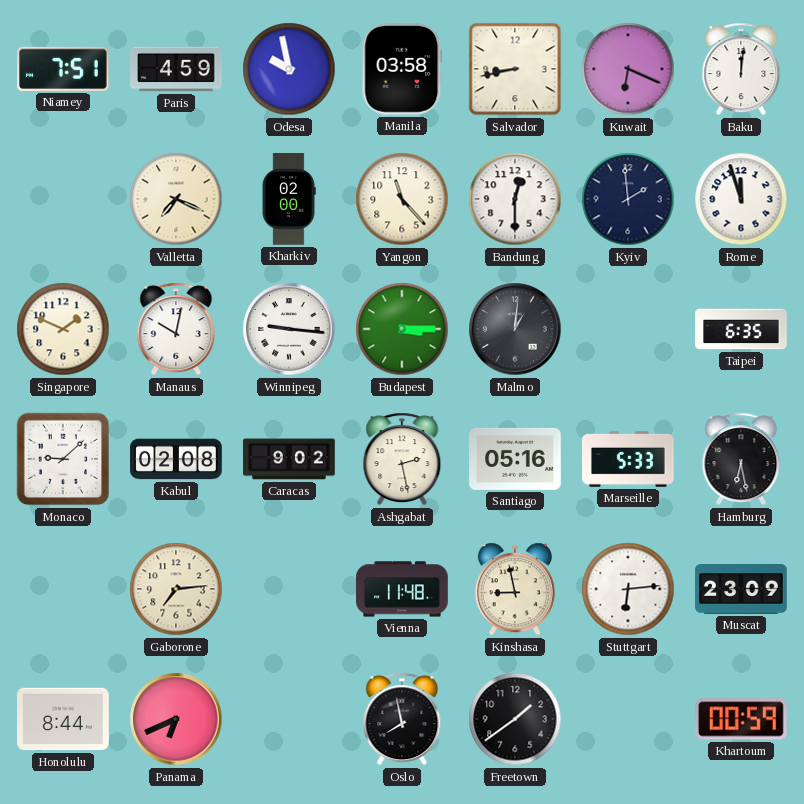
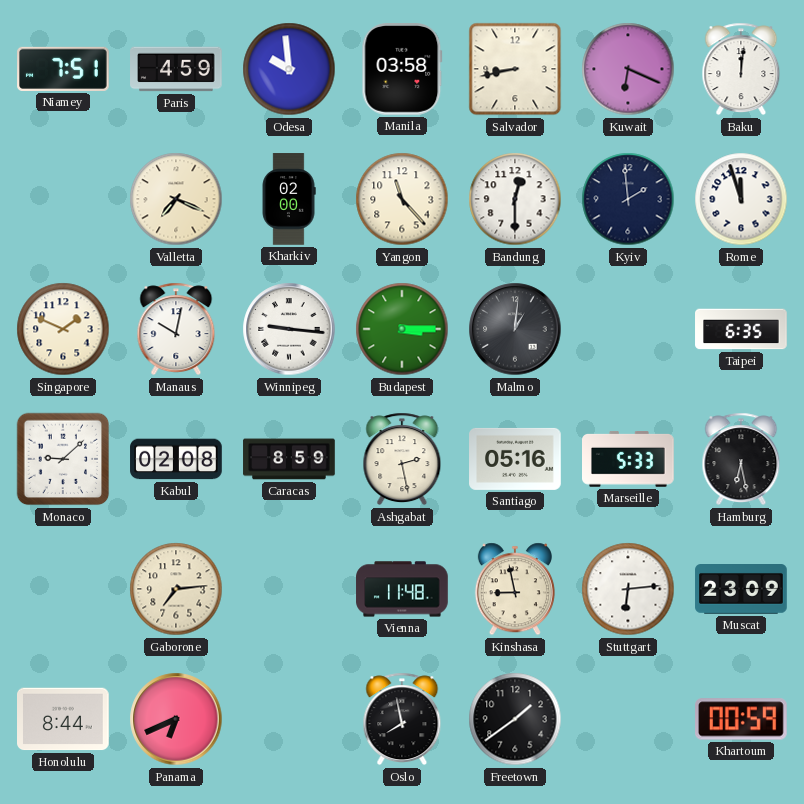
Odesa: 9:58 -> 9:59
Caracas: 9:02 -> 8:59
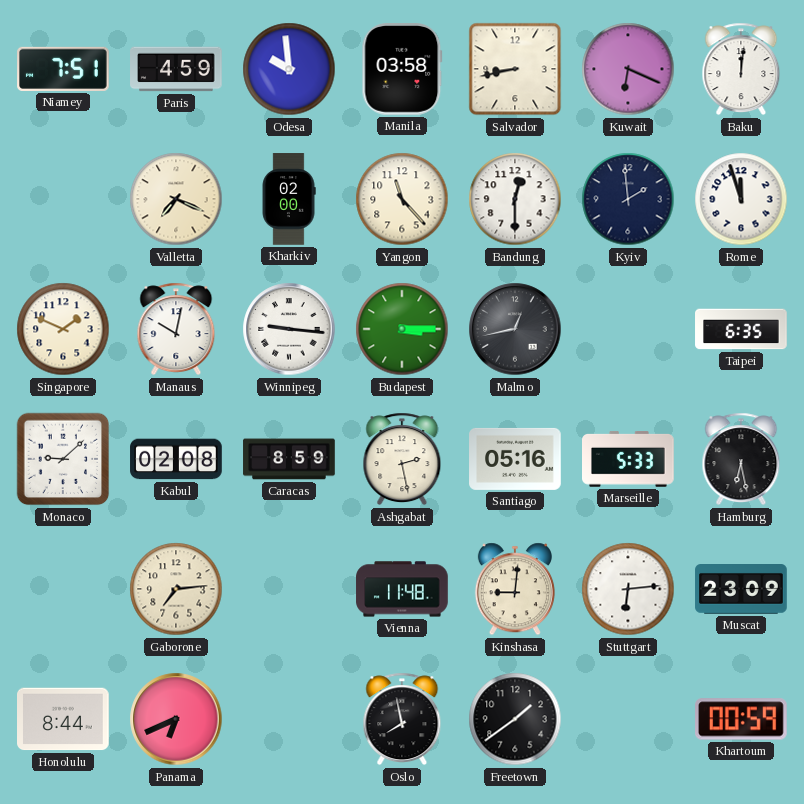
Malmo: 1:01 -> 12:43
Kinshasa: 8:58 -> 9:01
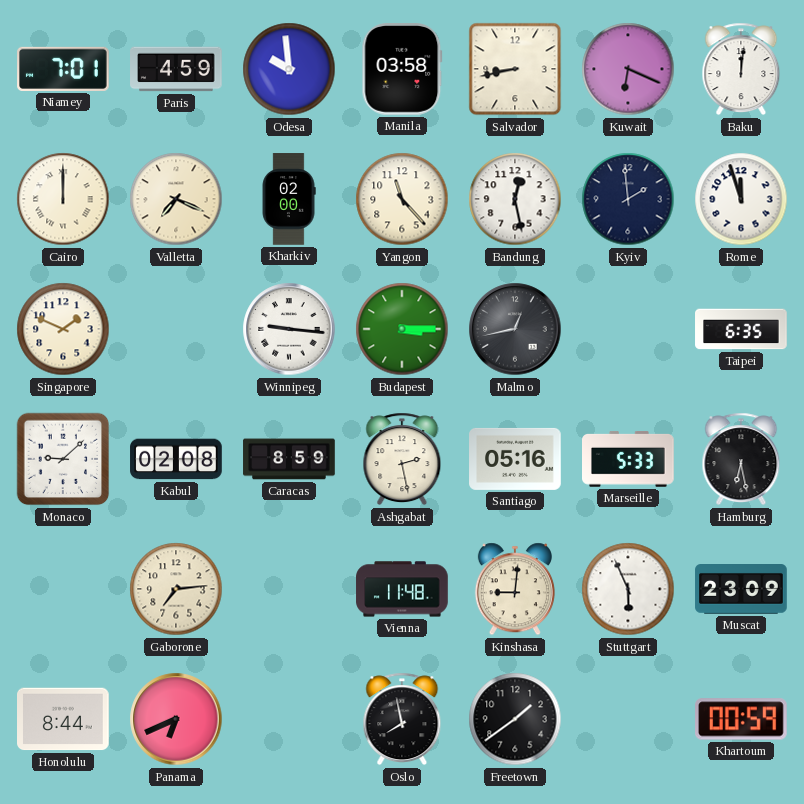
Niamey: 7:51 -> 7:01
Cairo: none -> 12:00
Bandung: 12:30 -> 12:28
Manaus: 10:02 -> none
Stuttgart: 6:14 -> 5:56
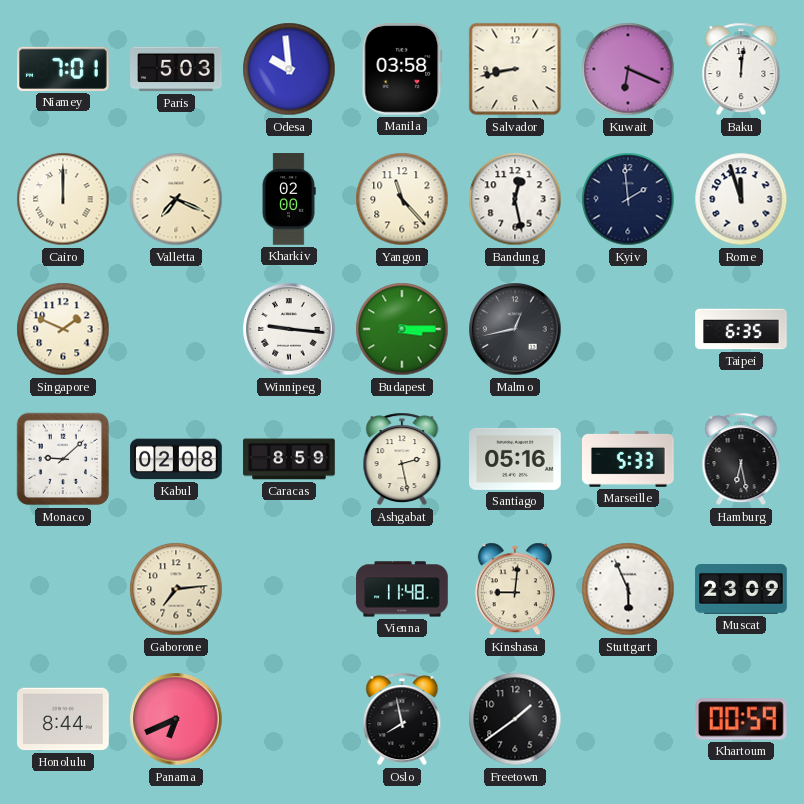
Paris: 4:59 -> 5:03
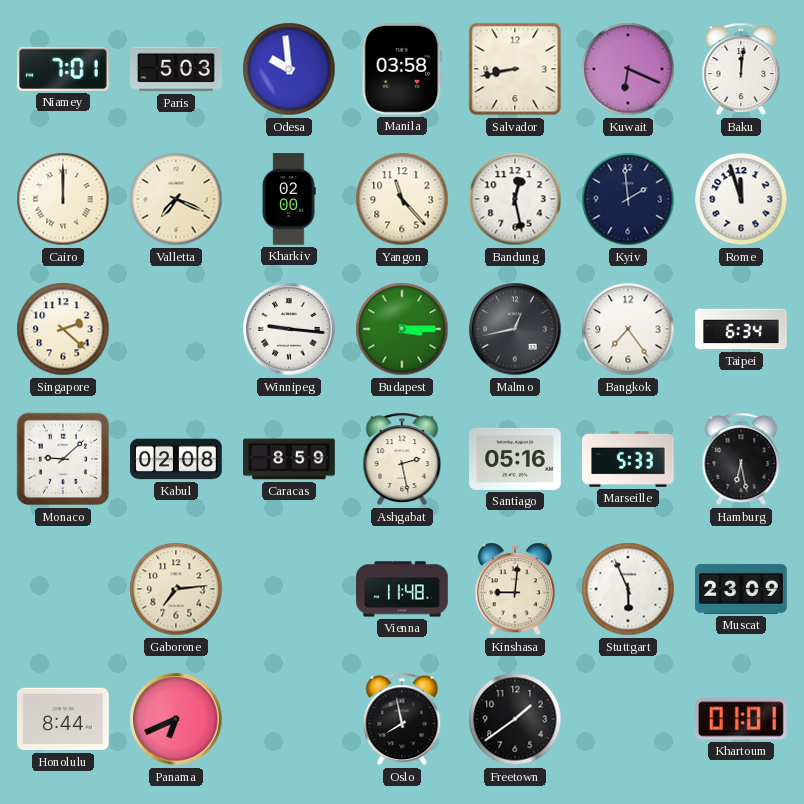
Singapore: 1:49 -> 2:22
Bangkok: none -> 7:24
Taipei: 6:35 -> 6:34
Khartoum: 00:59 -> 01:01
